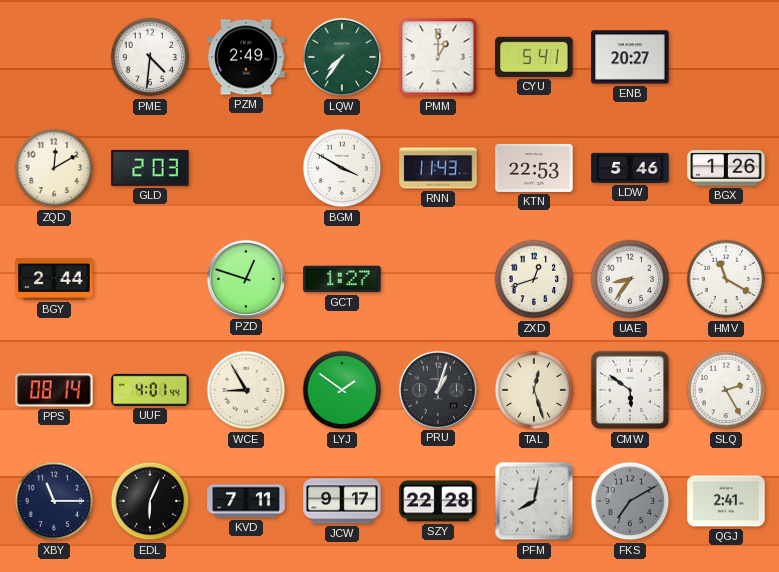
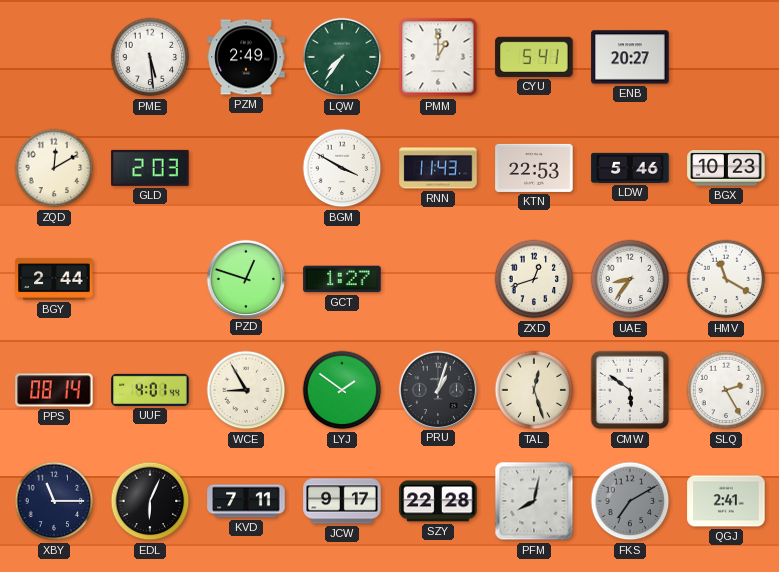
PME: 4:31 -> 5:29
BGX: 1:26 -> 10:23
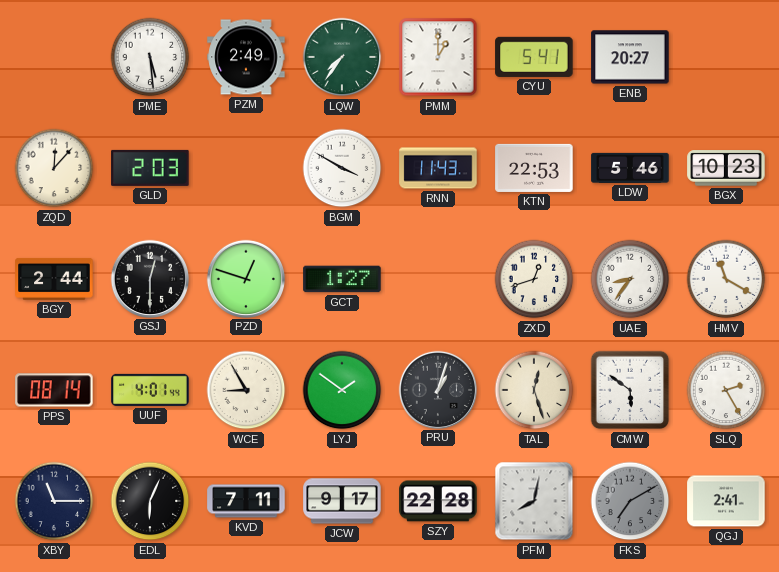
ZQD: 12:10 -> 12:07
GSJ: none -> 12:30
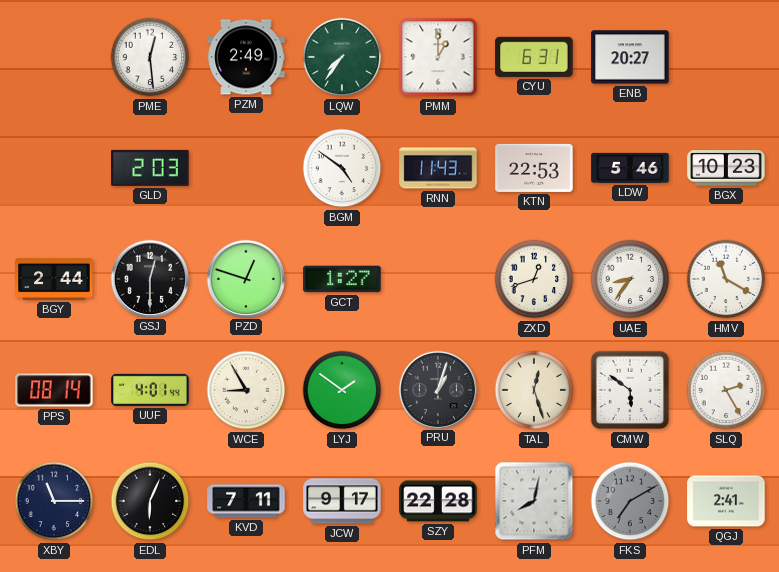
PME: 5:29 -> 12:29
CYU: 5:41 -> 6:31
ZQD: 12:07 -> none
BGM: 3:50 -> 4:51
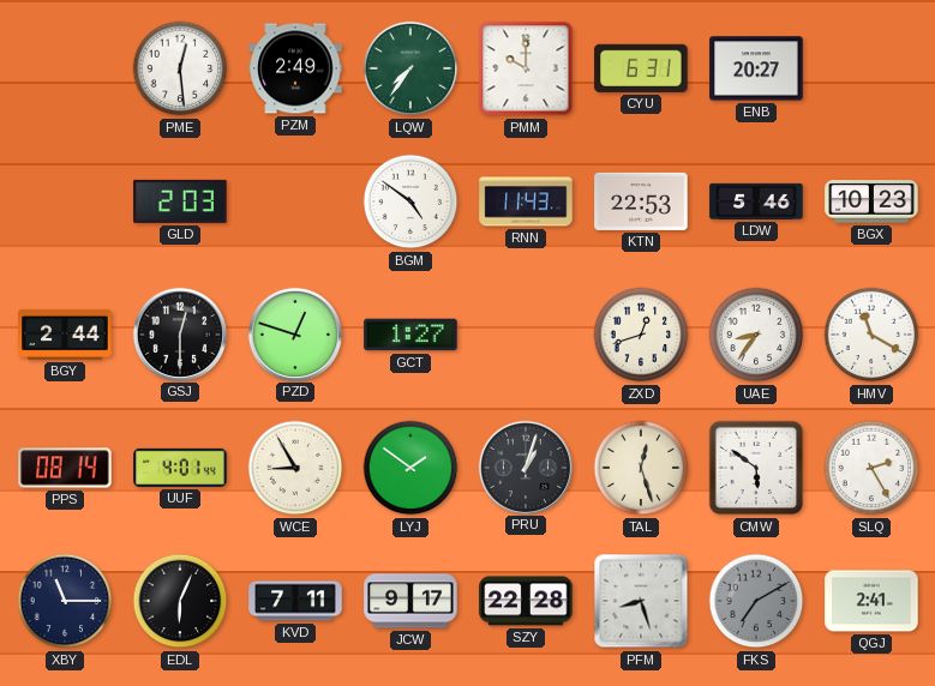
PMM: 1:00 -> 10:00
PFM: 8:02 -> 8:27
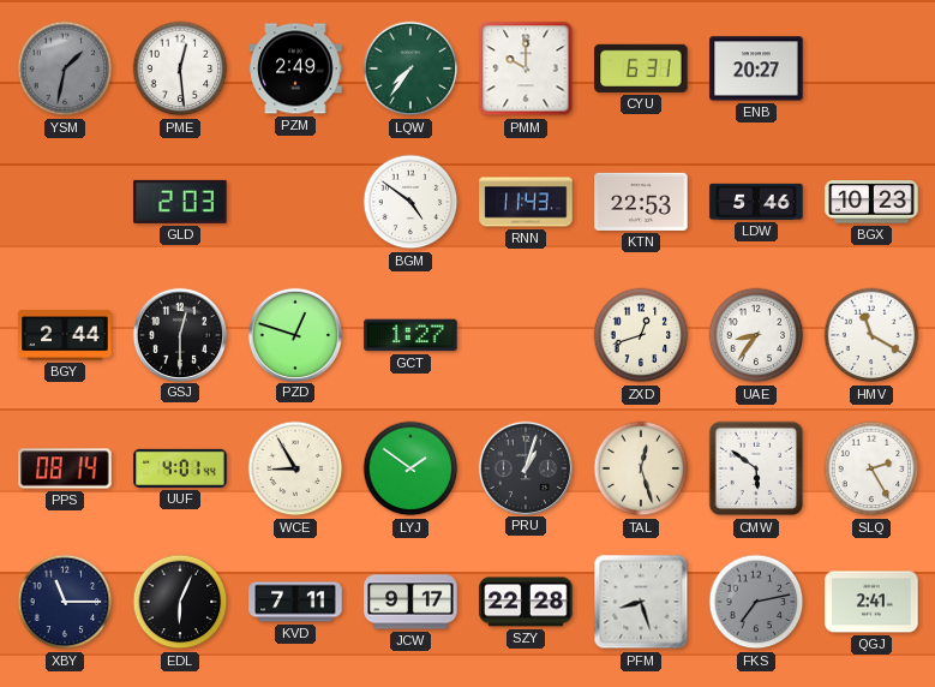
YSM: none -> 1:32
FKS: 7:10 -> 7:13
